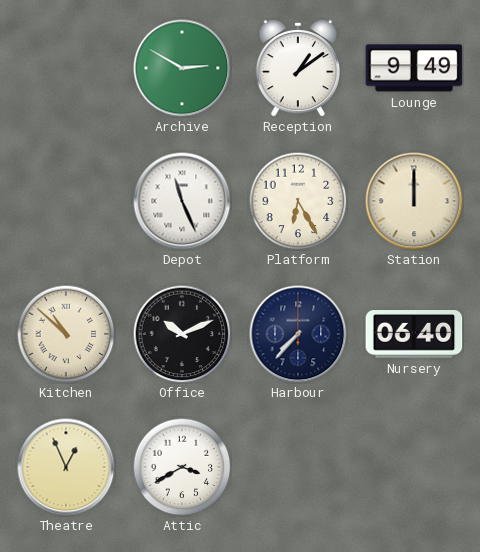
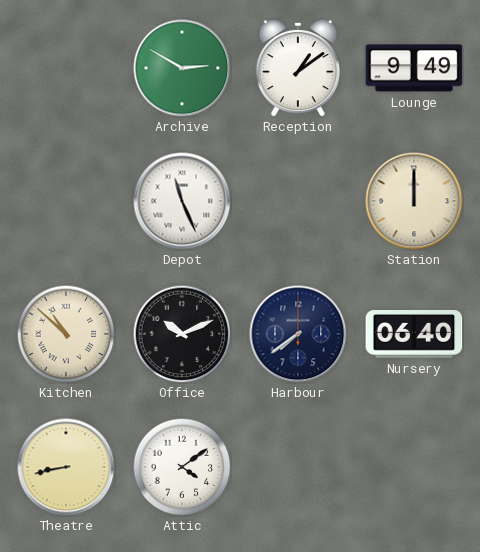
Platform: 6:25 -> none
Harbour: 7:37 -> 7:39
Theatre: 12:56 -> 8:43
Attic: 3:40 -> 4:09
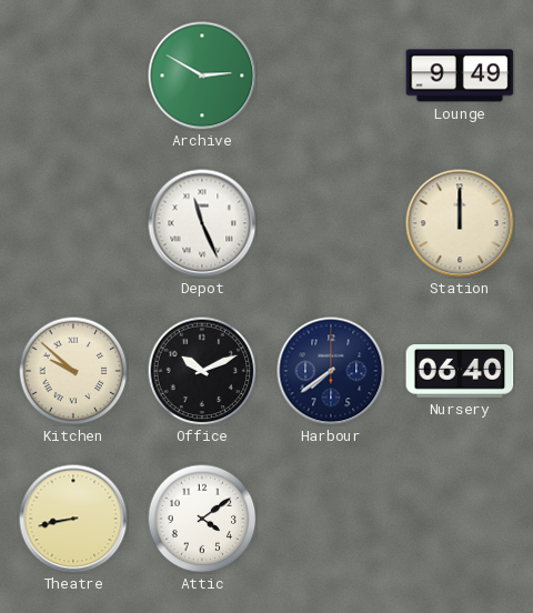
Reception: 1:09 -> none
Kitchen: 10:52 -> 9:52
